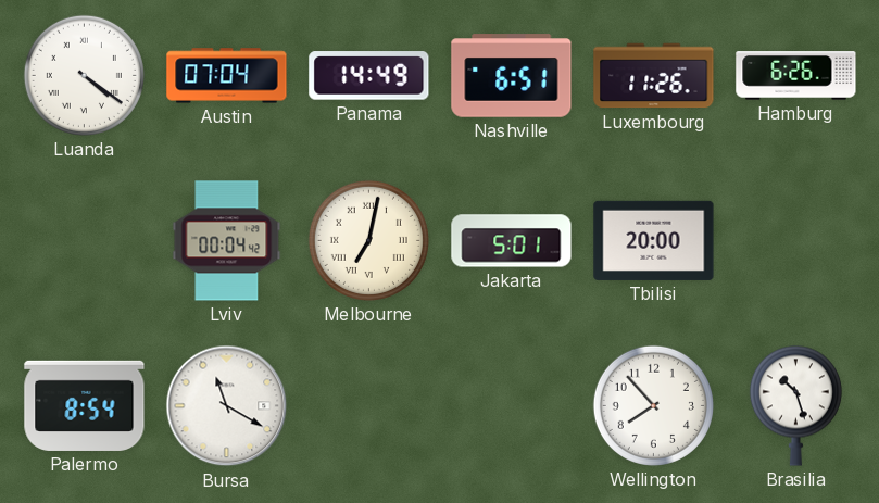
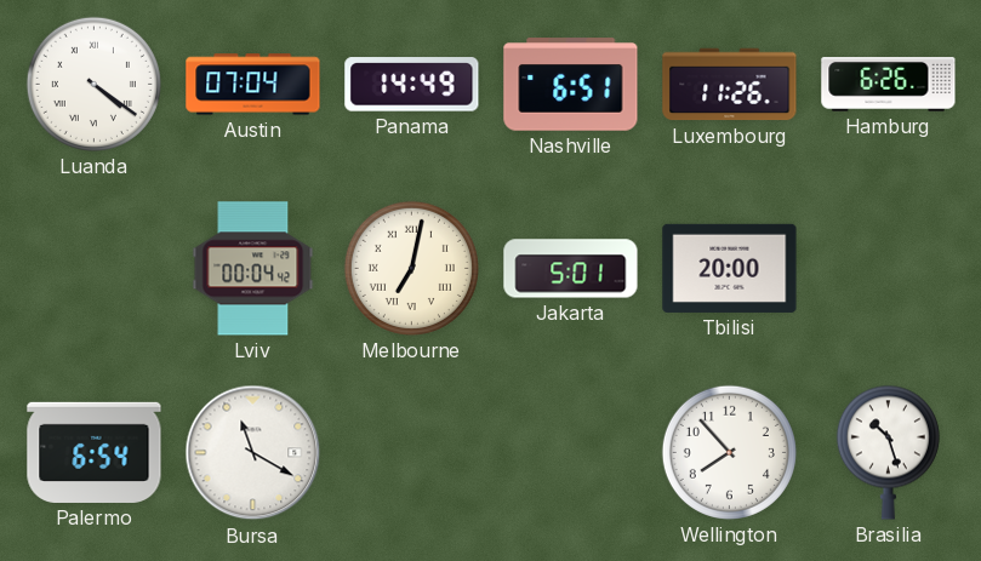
Palermo: 8:54 -> 6:54
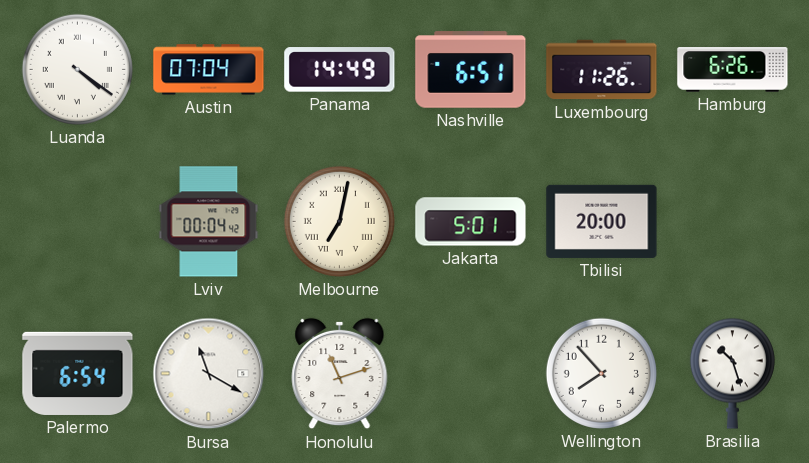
Honolulu: none -> 11:12
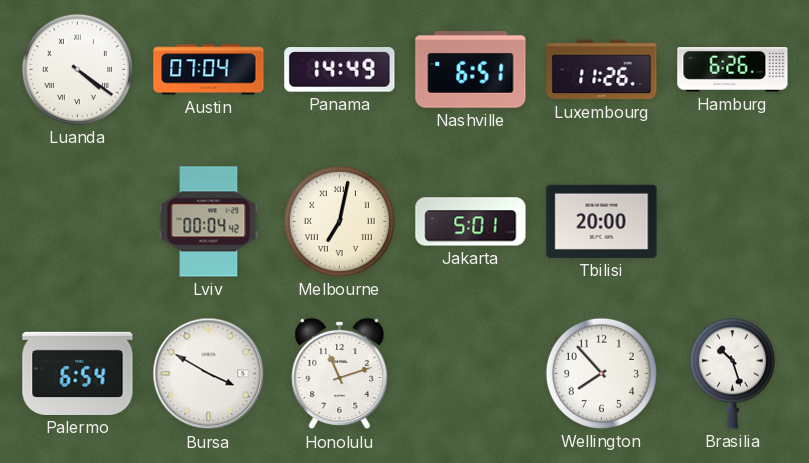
Bursa: 11:20 -> 3:50
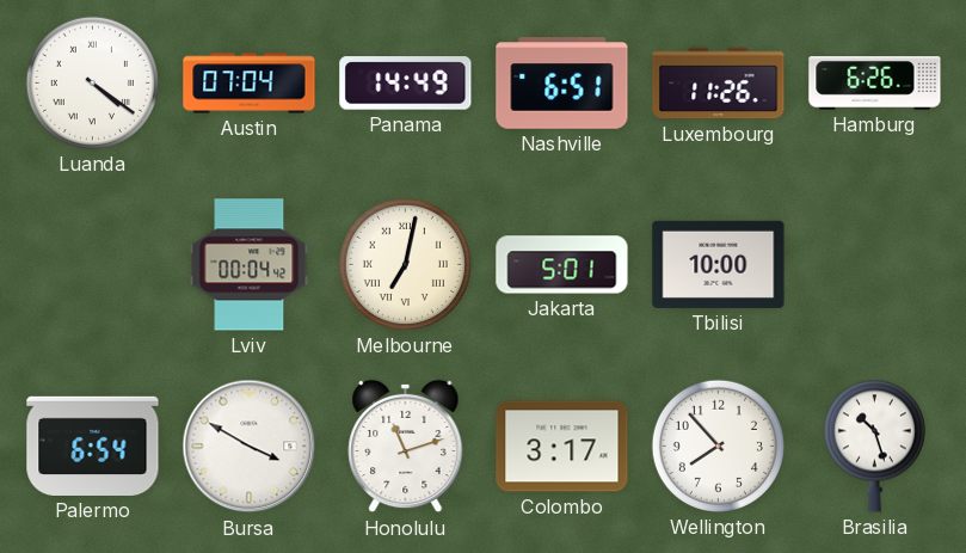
Tbilisi: 20:00 -> 10:00
Colombo: none -> 3:17
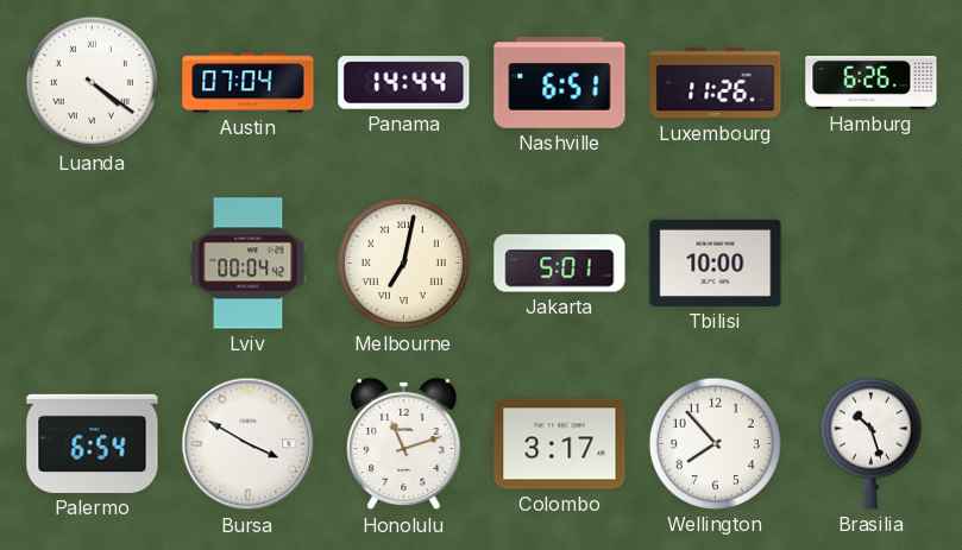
Panama: 14:49 -> 14:44
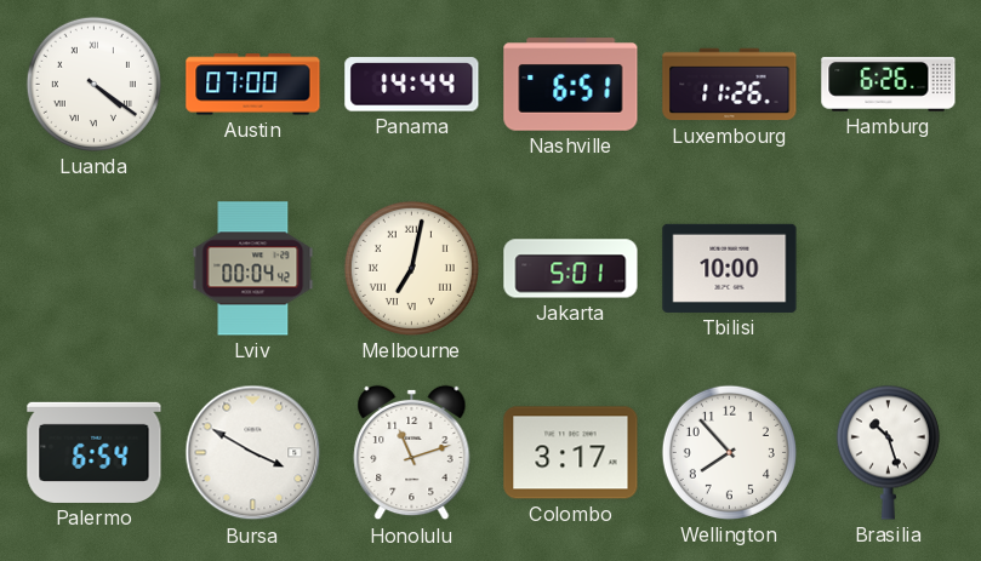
Austin: 07:04 -> 07:00
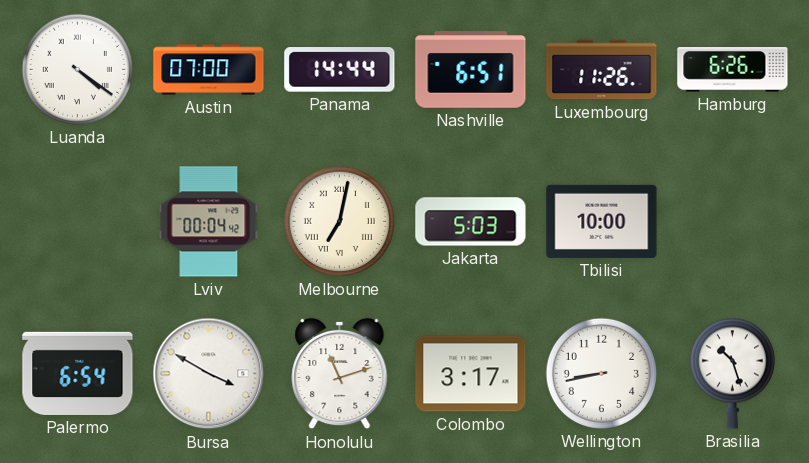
Jakarta: 5:01 -> 5:03
Wellington: 7:53 -> 8:43
